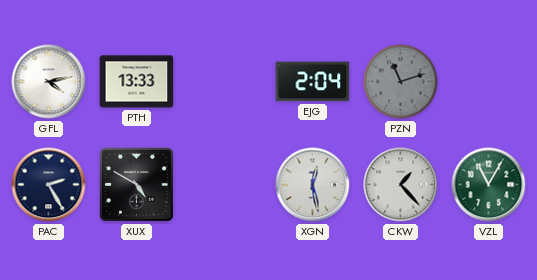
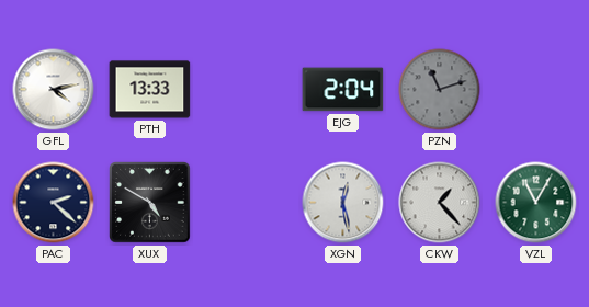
PAC: 2:25 -> 2:22
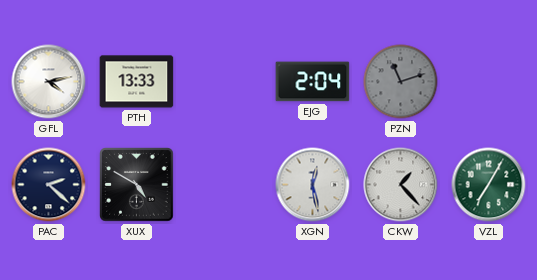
VZL: 11:05 -> 7:05
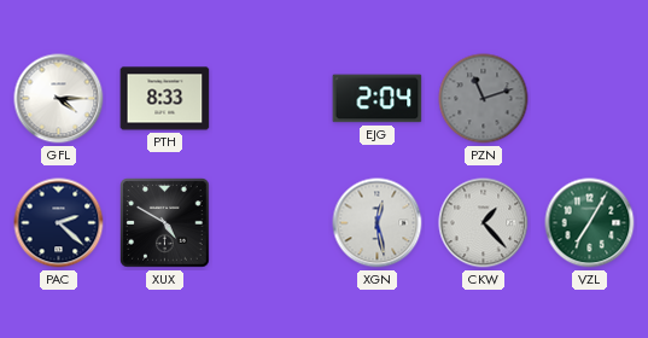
GFL: 4:13 -> 4:15
PTH: 13:33 -> 8:33
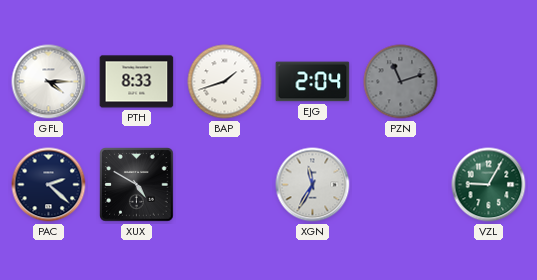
BAP: none -> 1:42
XGN: 12:28 -> 11:35
CKW: 1:23 -> none
VZL: 7:05 -> 9:05
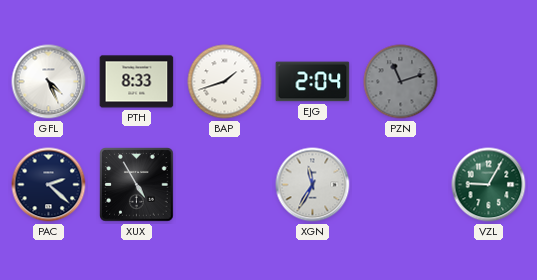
GFL: 4:15 -> 4:26
XUX: 4:50 -> 4:55
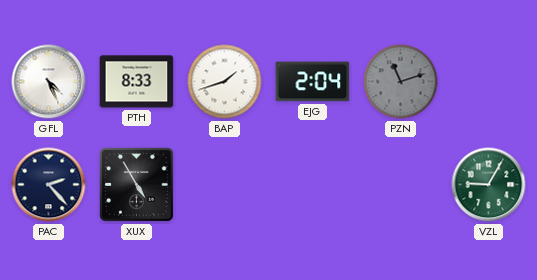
PAC: 2:22 -> 2:23
XGN: 11:35 -> none
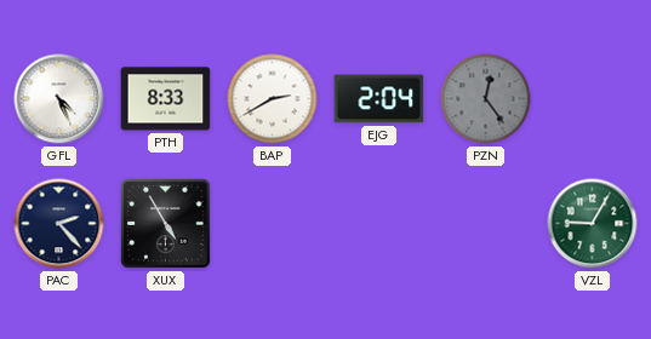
BAP: 1:42 -> 2:40
PZN: 11:12 -> 12:24
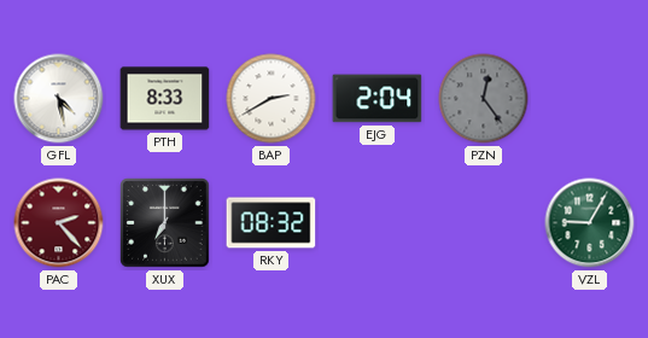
GFL: 4:26 -> 4:28
PAC dial: navy -> burgundy
XUX: 4:55 -> 7:00
RKY: none -> 08:32
